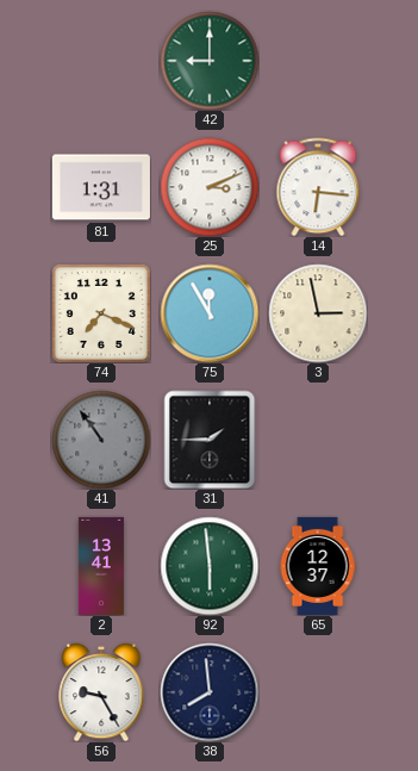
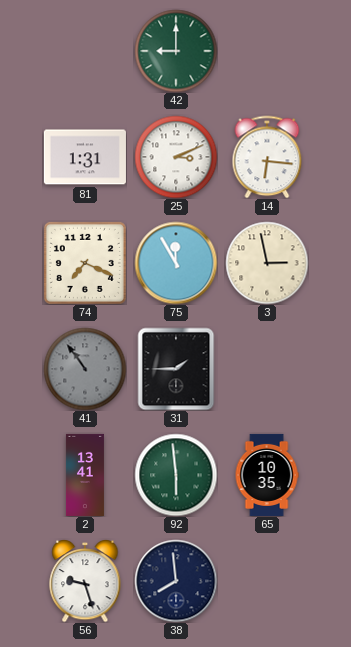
65: 12:37 -> 10:35
56: 9:25 -> 9:27
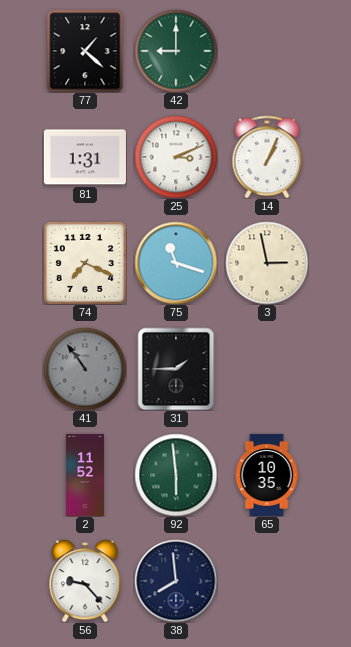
77: none -> 1:22
14: 6:16 -> 1:04
75: 11:55 -> 11:18
2: 13:41 -> 11:52
56: 9:27 -> 9:23
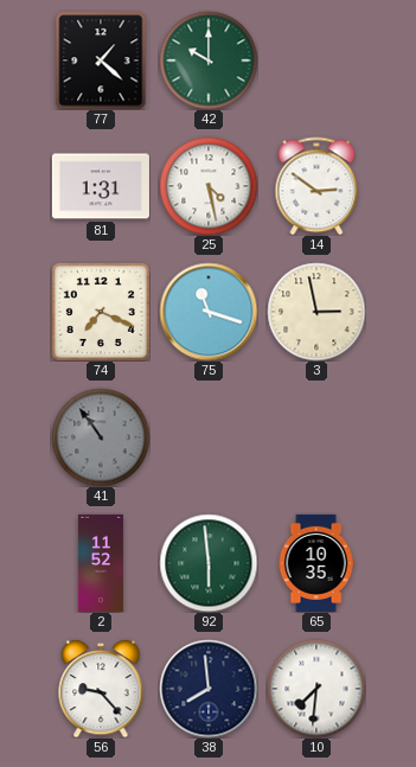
42: 9:00 -> 10:00
25: 3:11 -> 4:28
14: 1:04 -> 2:51
31: 1:45 -> none
10: none -> 7:31
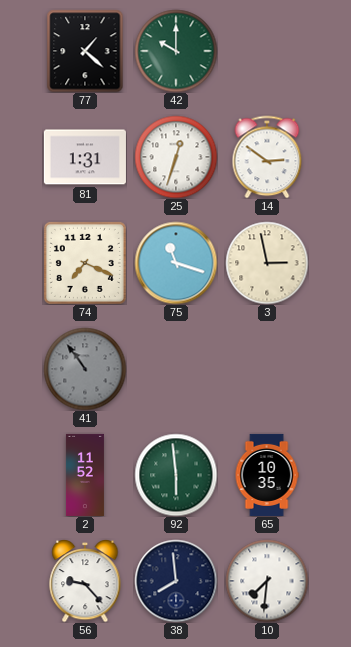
25: 4:28 -> 12:33
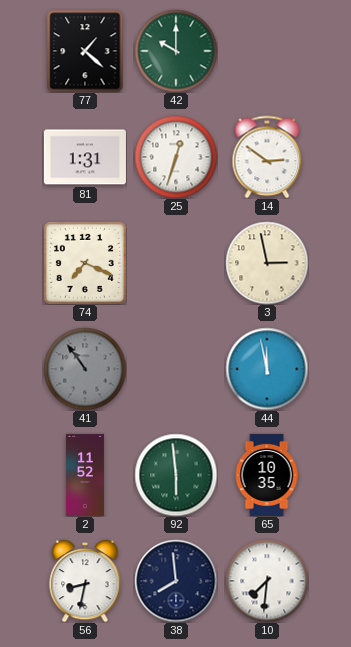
75: 11:18 -> none
44: none -> 11:58
56: 9:23 -> 8:32
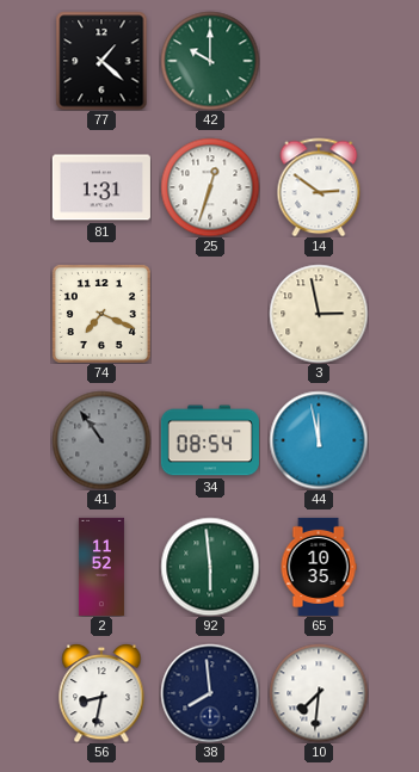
34: none -> 08:54
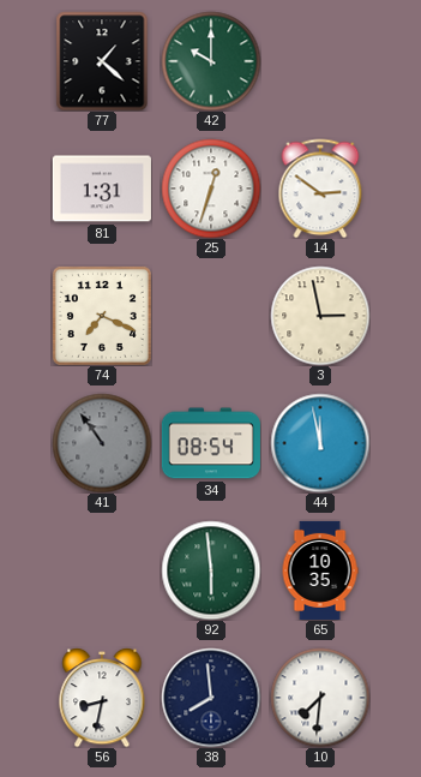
2: 11:52 -> none
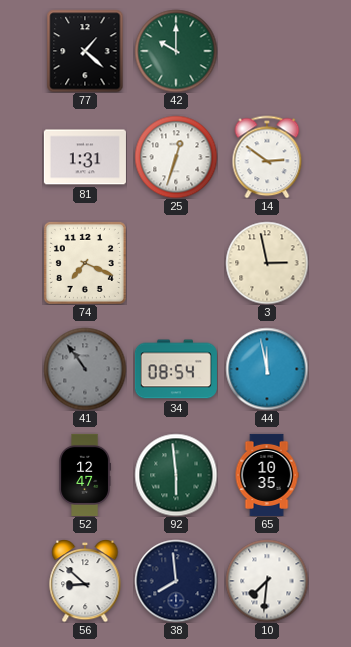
52: none -> 12:47
56: 8:32 -> 8:52
